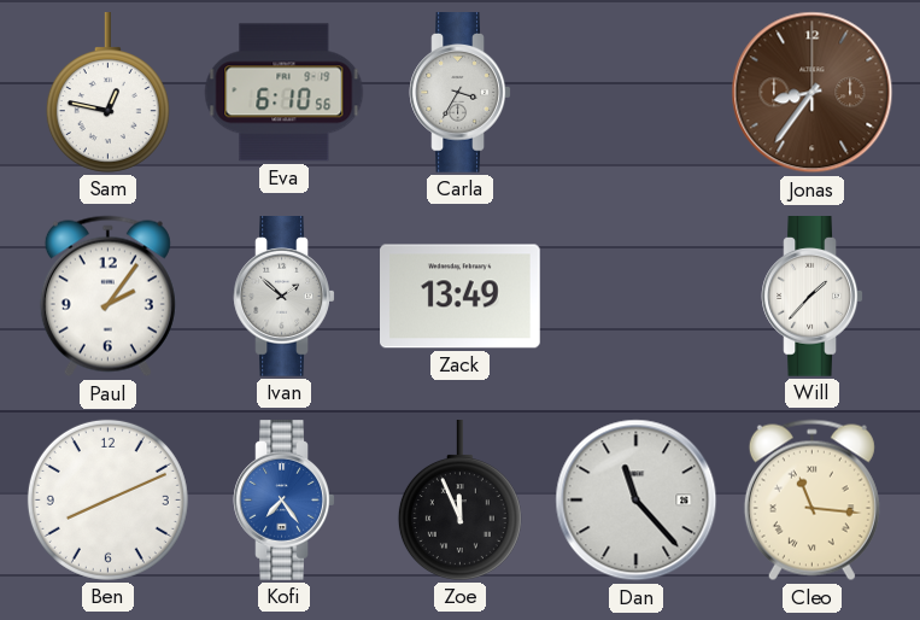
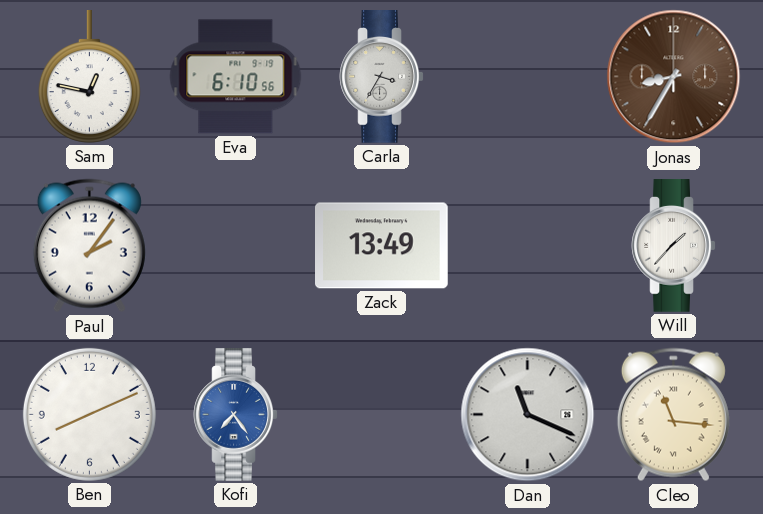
Jonas: 8:36 -> 8:35
Ivan: 1:52 -> none
Zoe: 11:56 -> none
Dan: 11:23 -> 11:19
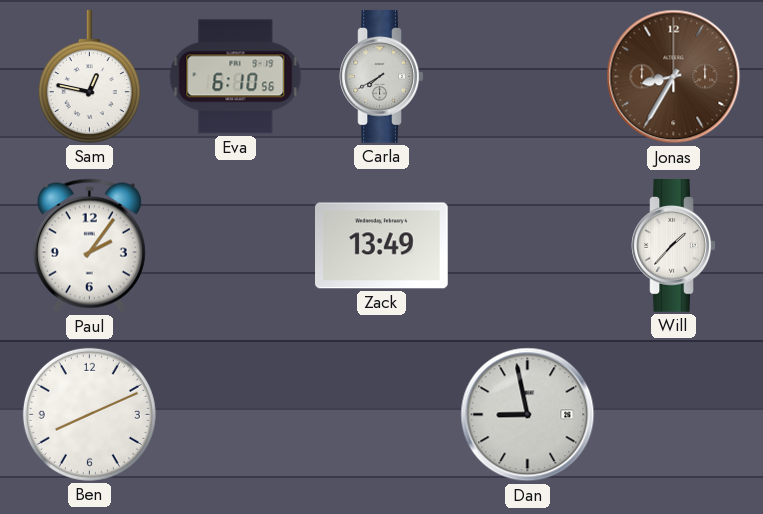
Carla: 3:35 -> 7:40
Kofi: 7:24 -> none
Dan: 11:19 -> 8:58
Cleo: 11:16 -> none
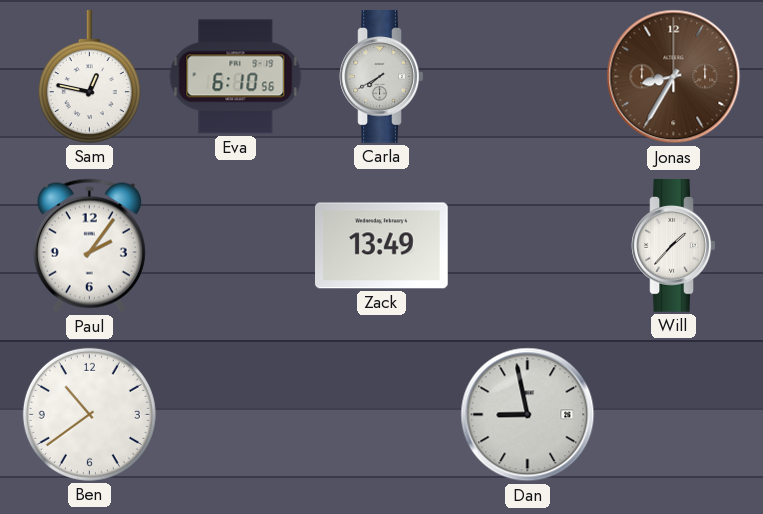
Ben: 8:11 -> 10:39
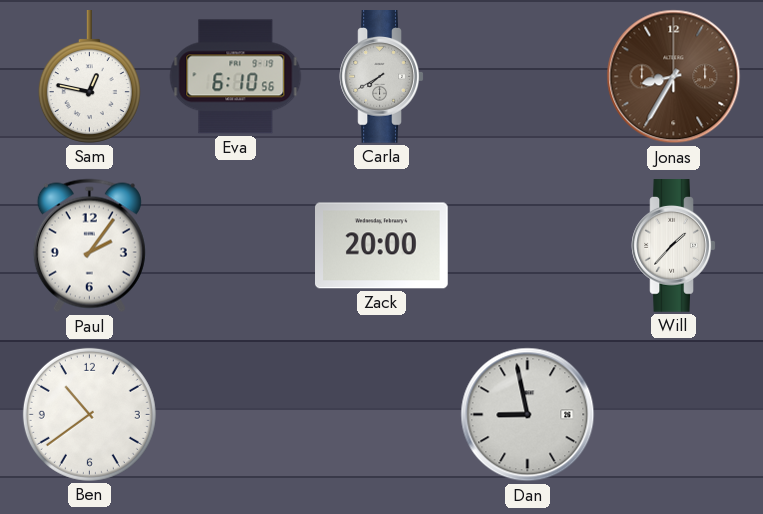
Zack: 13:49 -> 20:00
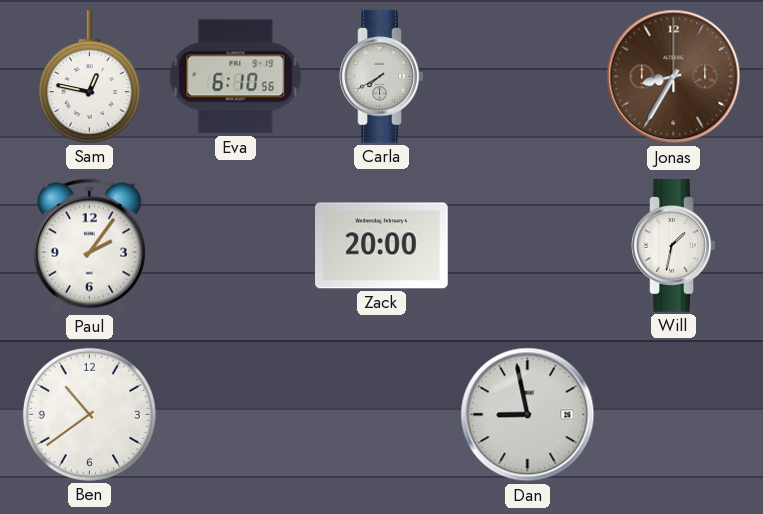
Will: 1:37 -> 1:32
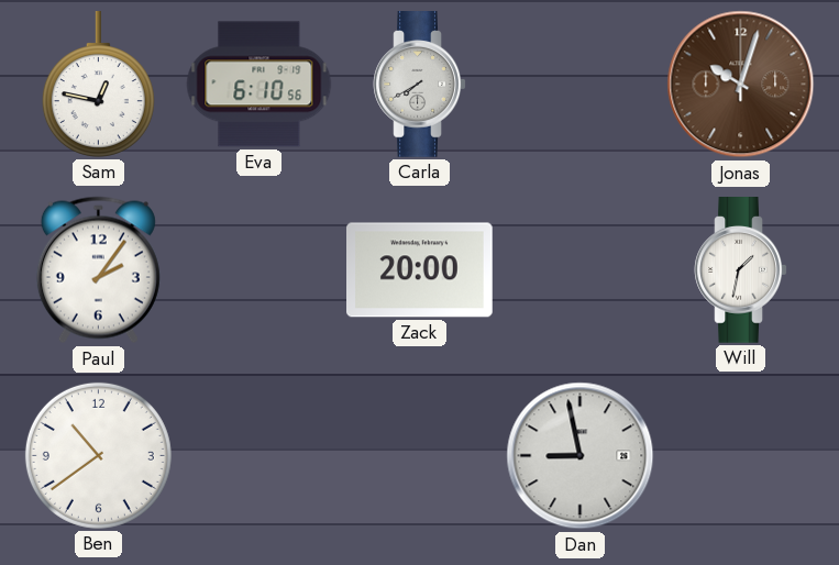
Jonas: 8:35 -> 10:03
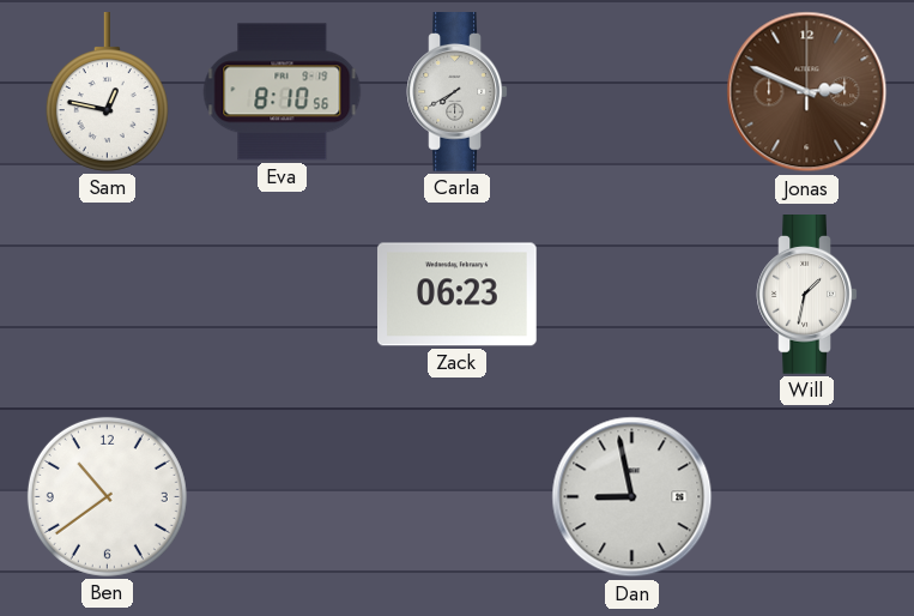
Eva: 6:10 -> 8:10
Jonas: 10:03 -> 2:49
Paul: 2:06 -> none
Zack: 20:00 -> 06:23
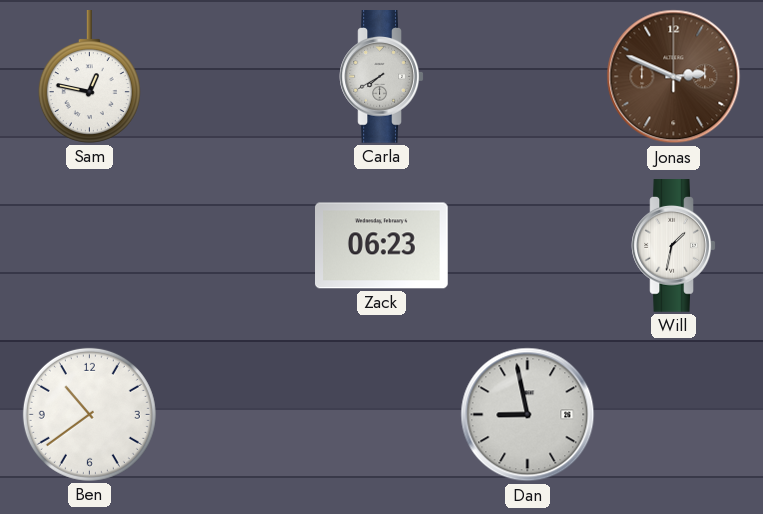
Eva: 8:10 -> none
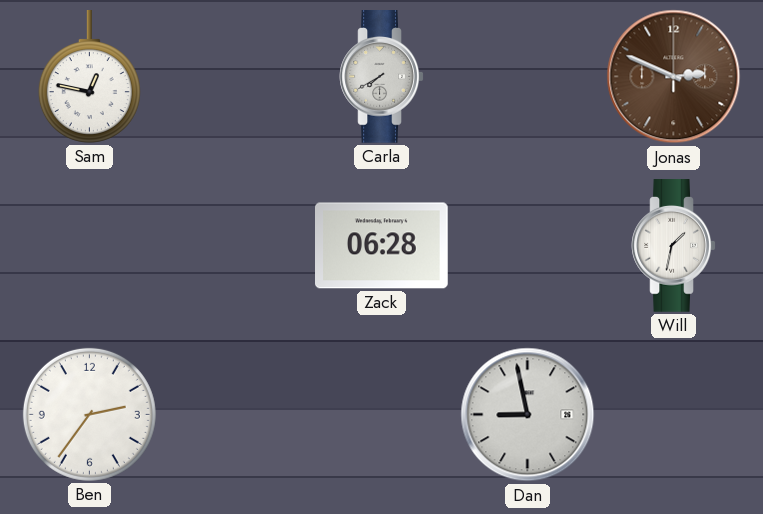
Zack: 06:23 -> 06:28
Ben: 10:39 -> 2:36
